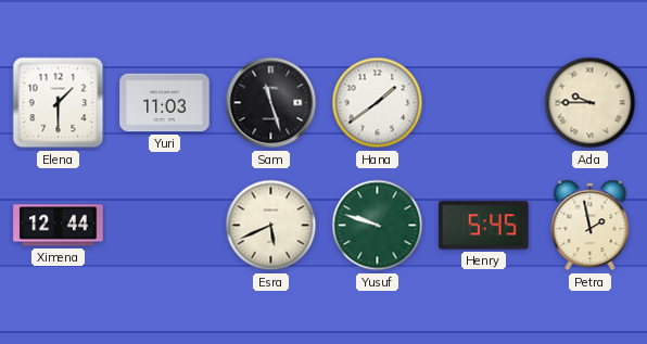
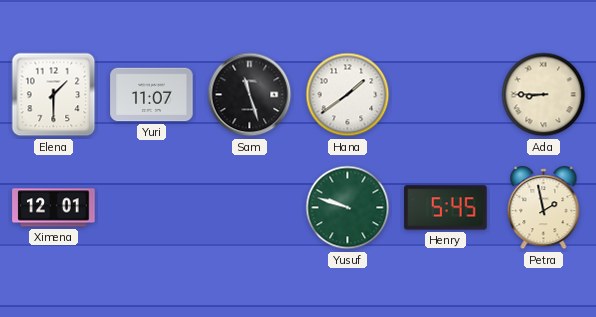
Yuri: 11:03 -> 11:07
Ada: 9:45 -> 8:45
Ximena: 12:44 -> 12:01
Esra: 5:41 -> none
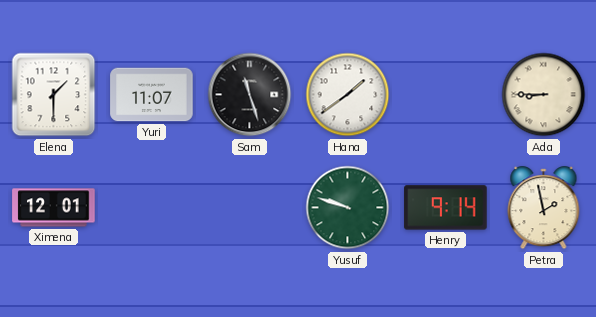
Henry: 5:45 -> 9:14
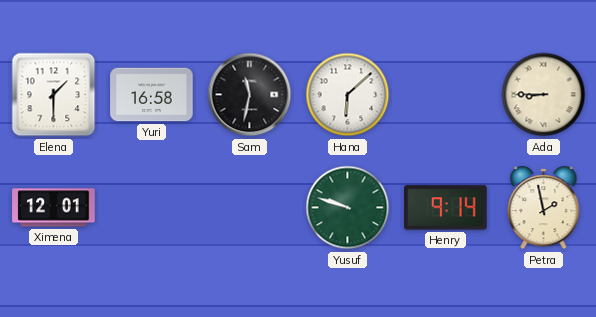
Yuri: 11:07 -> 16:58
Sam: 11:27 -> 11:32
Hana: 1:39 -> 6:08
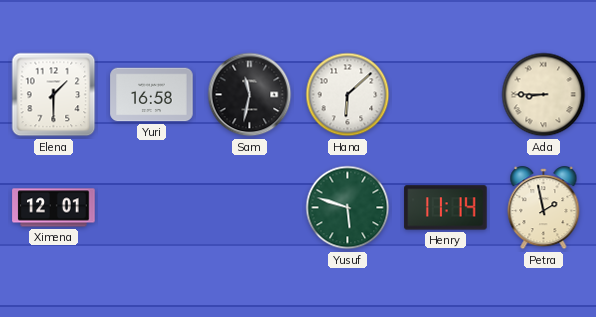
Yusuf: 9:48 -> 5:48
Henry: 9:14 -> 11:14
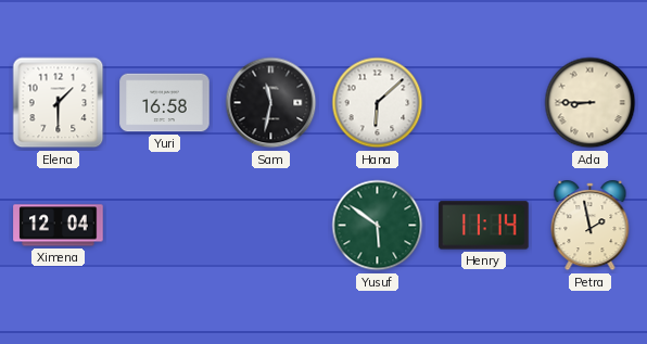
Ximena: 12:01 -> 12:04
Yusuf: 5:48 -> 5:51
